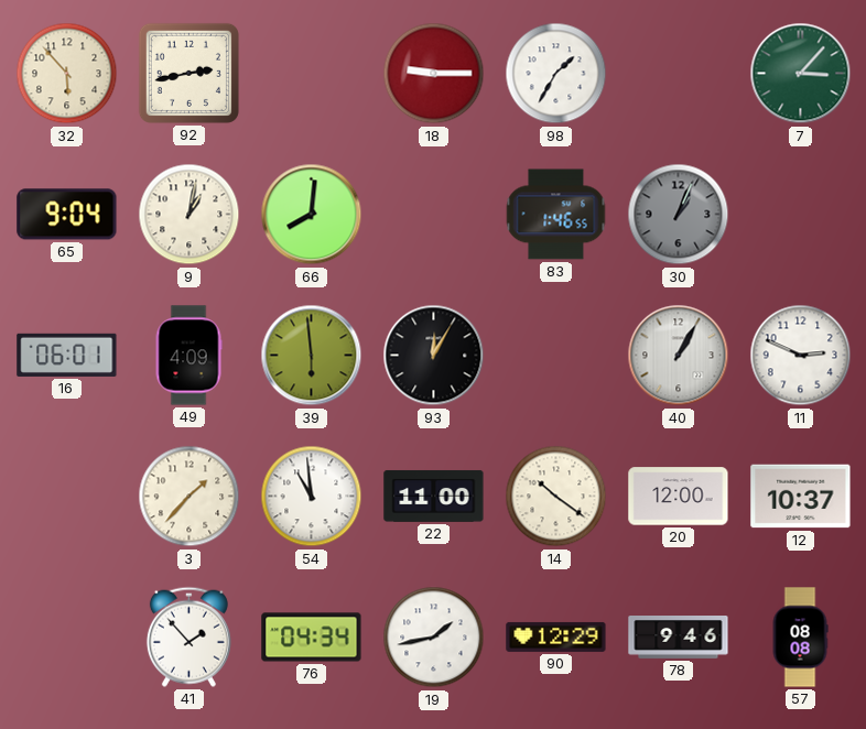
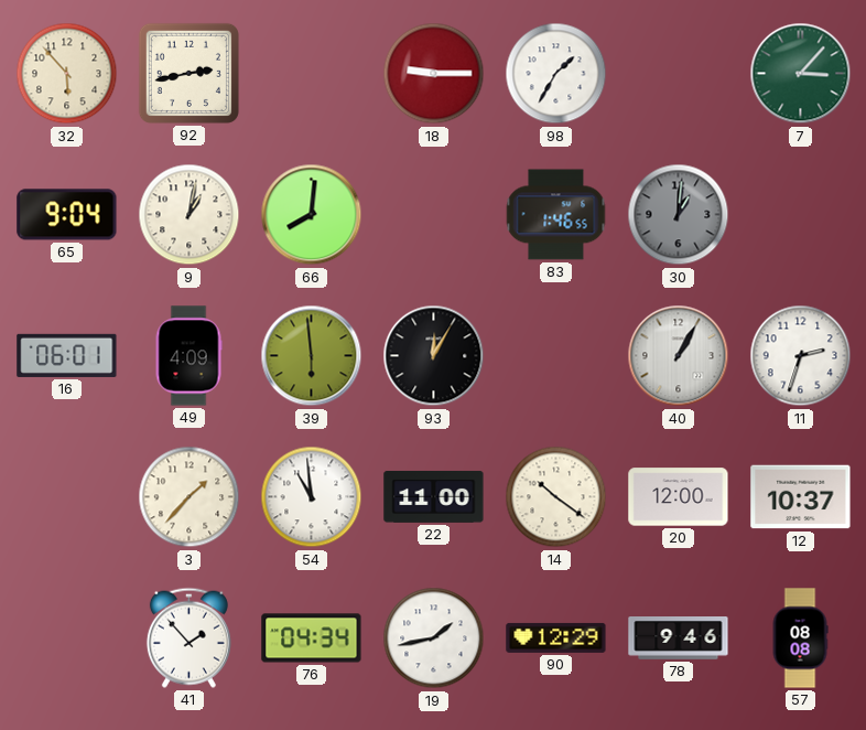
30: 1:04 -> 1:01
11: 2:49 -> 2:33
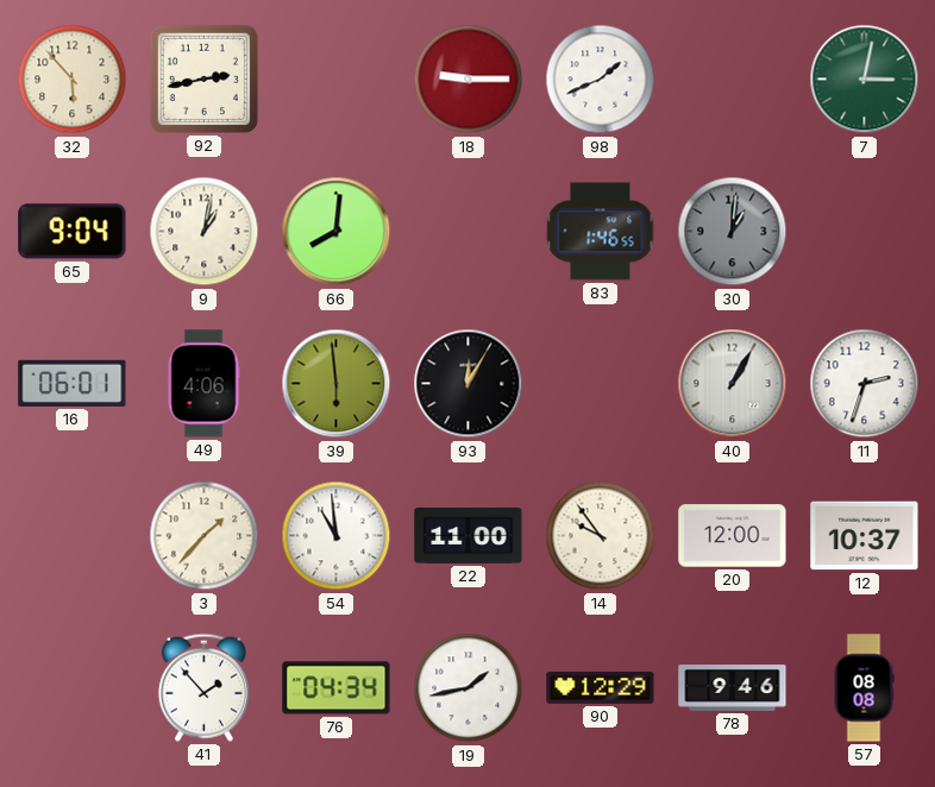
98: 1:35 -> 1:41
7: 3:07 -> 3:02
49: 4:09 -> 4:06
14: 10:21 -> 9:54
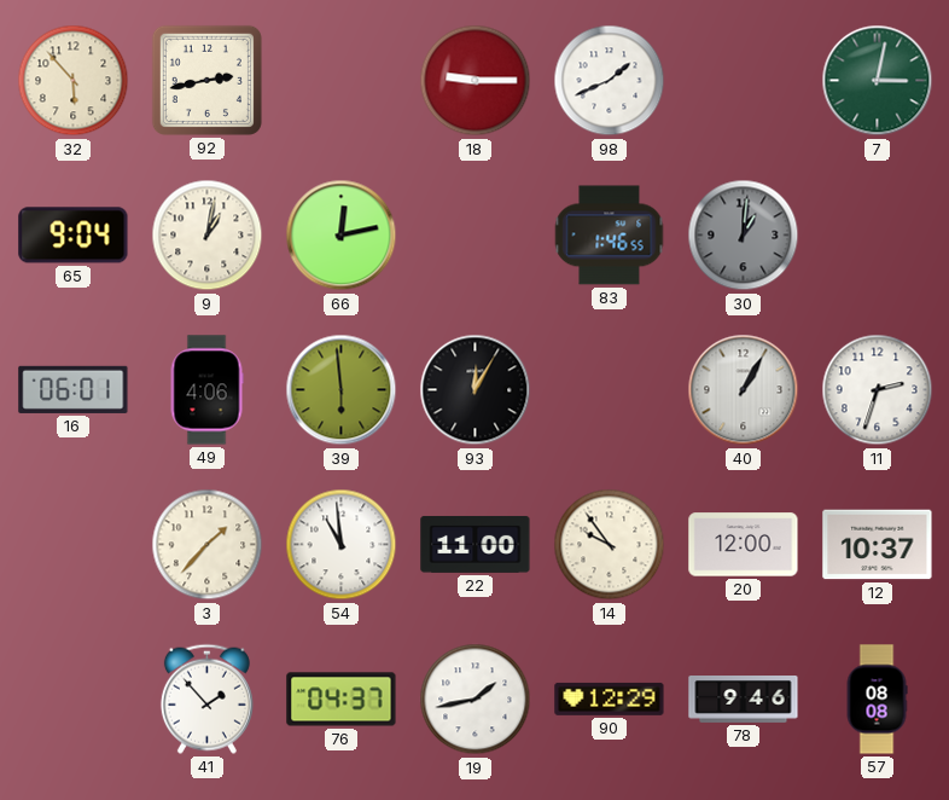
66: 8:01 -> 12:13
76: 04:34 -> 04:37
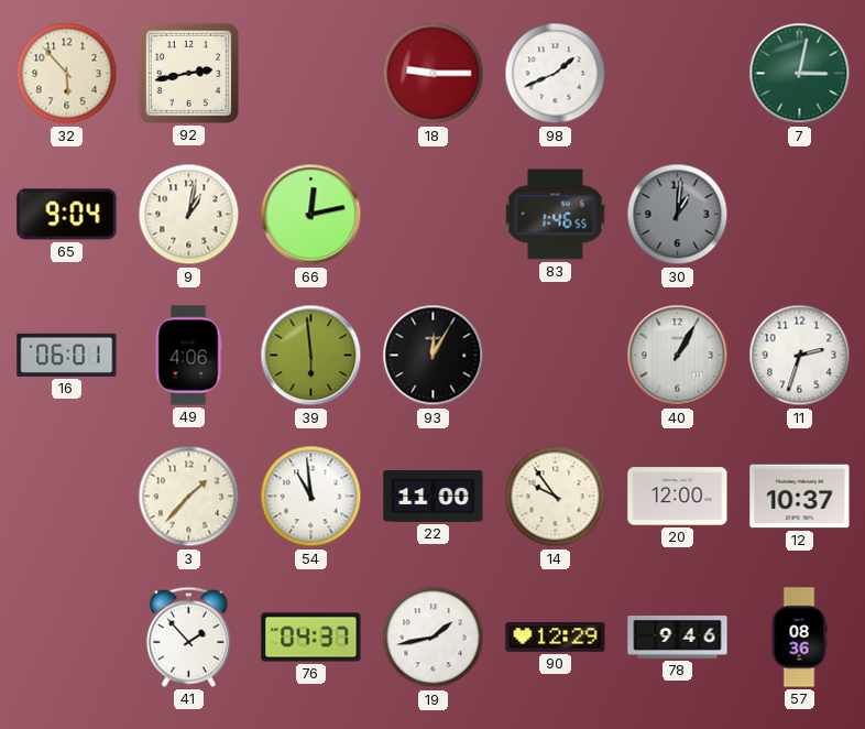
57: 08:08 -> 08:36
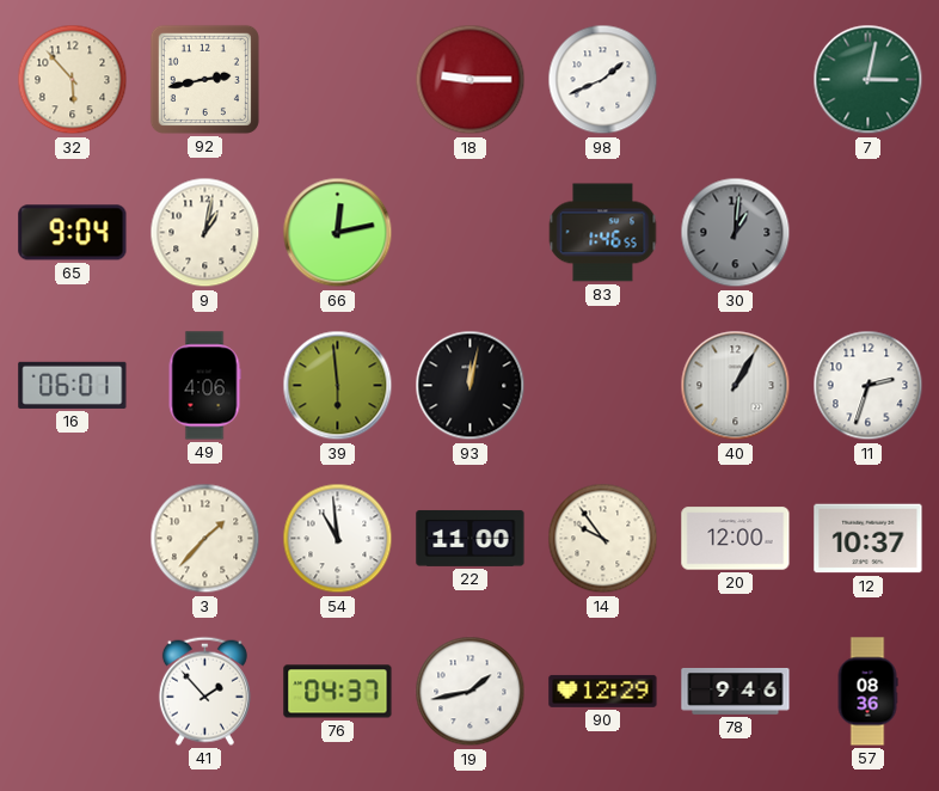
93: 12:05 -> 12:02
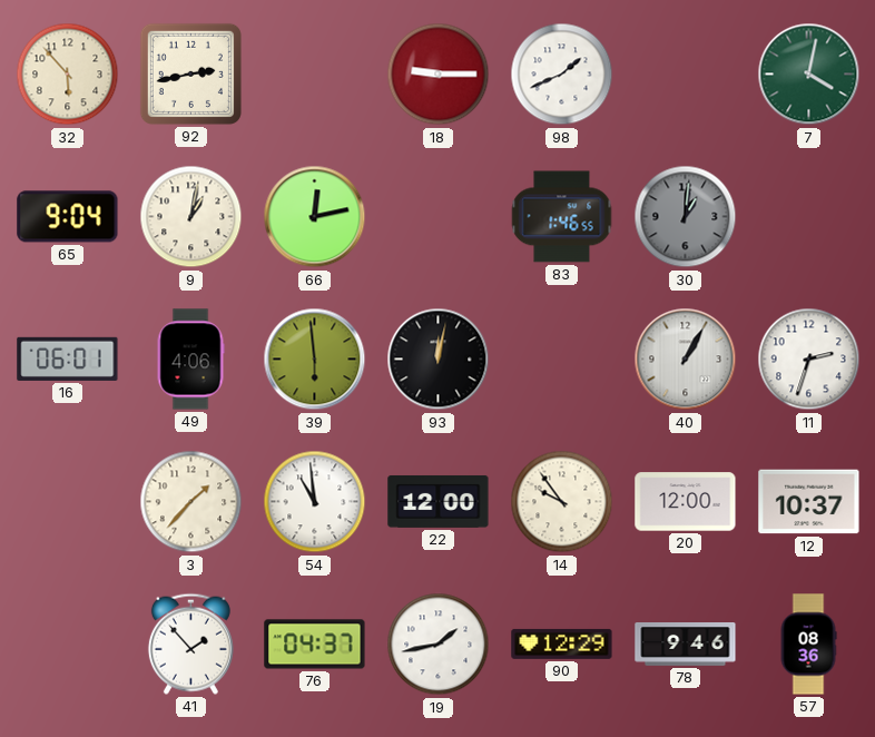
7: 3:02 -> 4:02
22: 11:00 -> 12:00
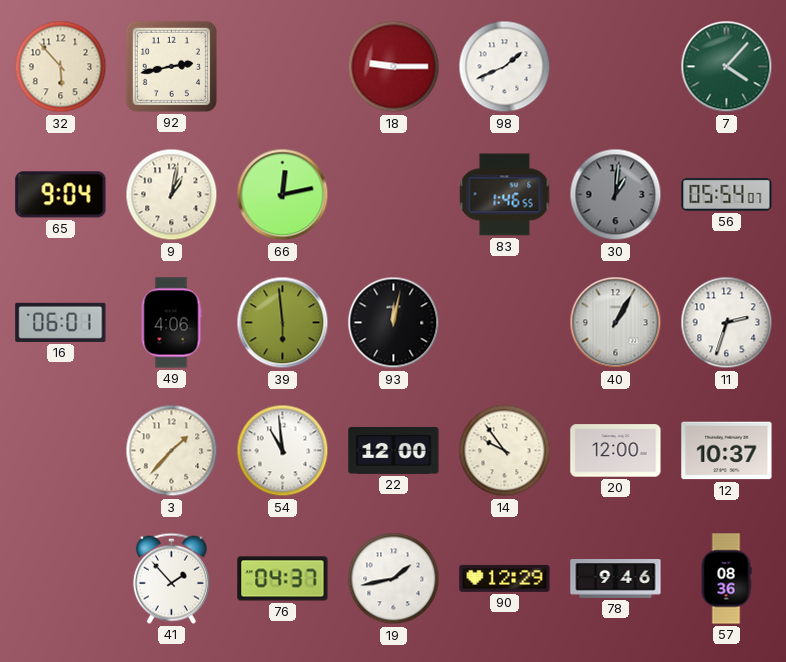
7: 4:02 -> 4:07
56: none -> 05:54
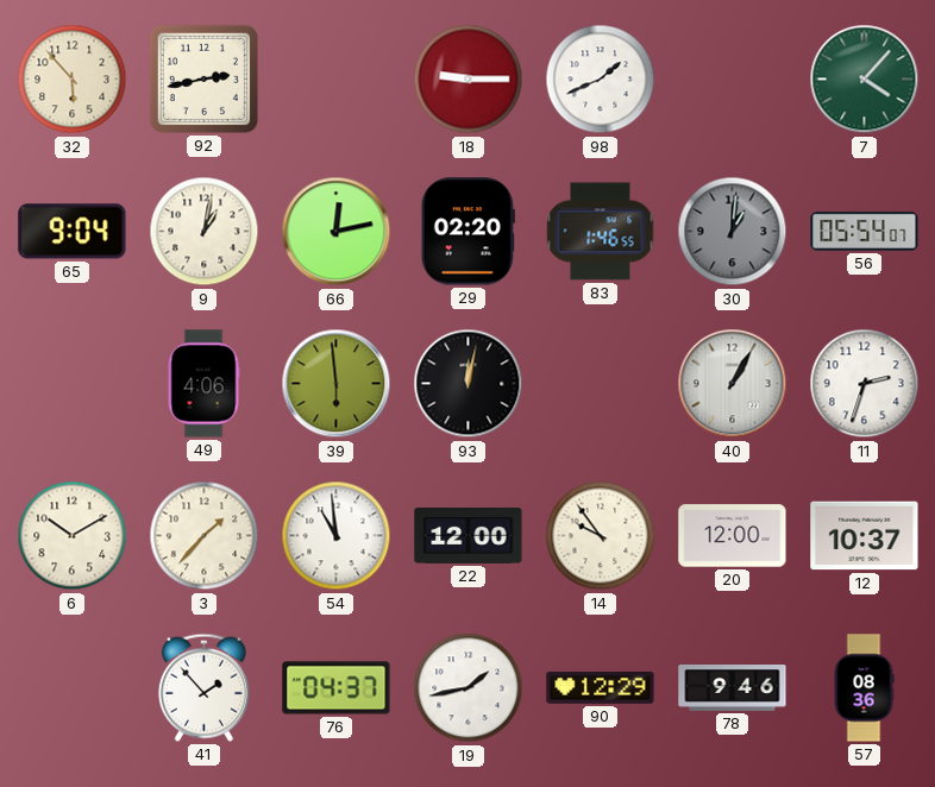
29: none -> 02:20
16: 06:01 -> none
6: none -> 10:10
